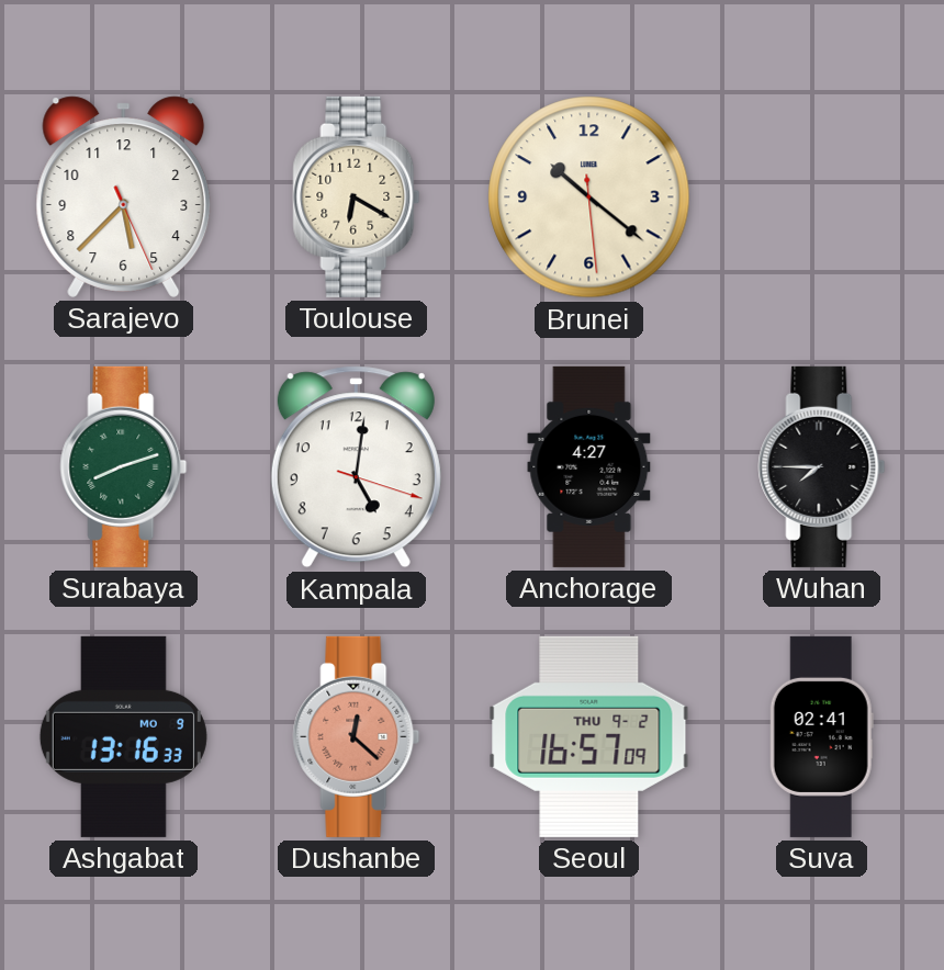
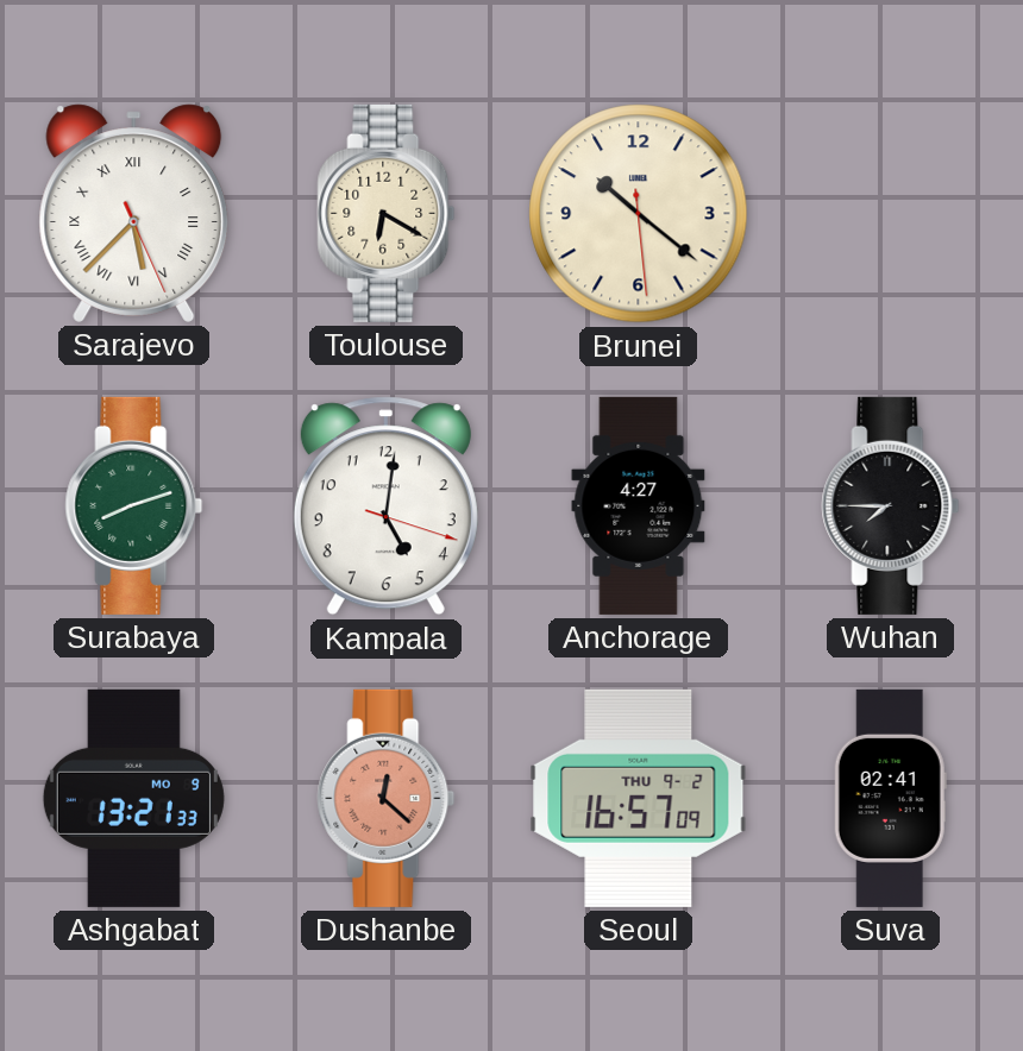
Sarajevo numerals: Arabic -> Roman
Ashgabat: 13:16 -> 13:21
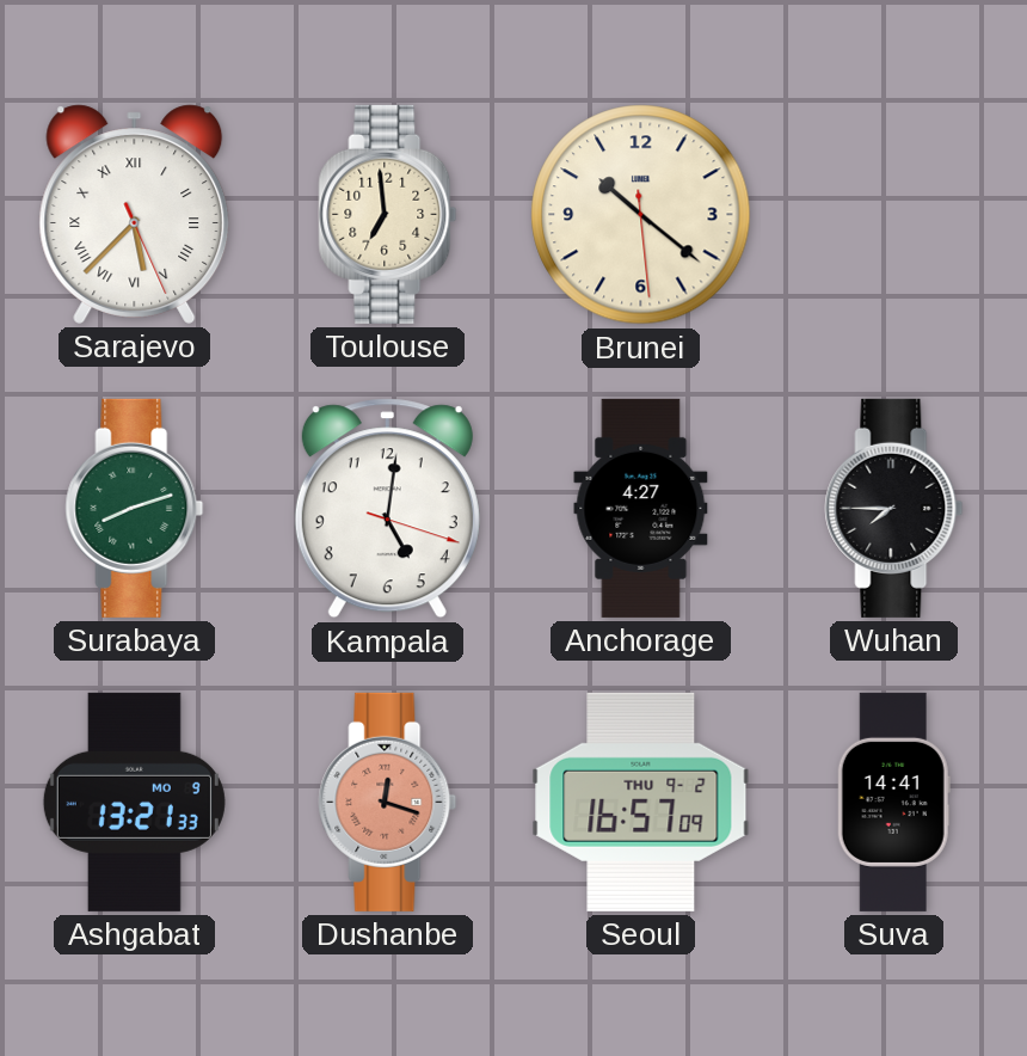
Toulouse: 6:20 -> 6:59
Dushanbe: 12:22 -> 12:18
Suva: 02:41 -> 14:41
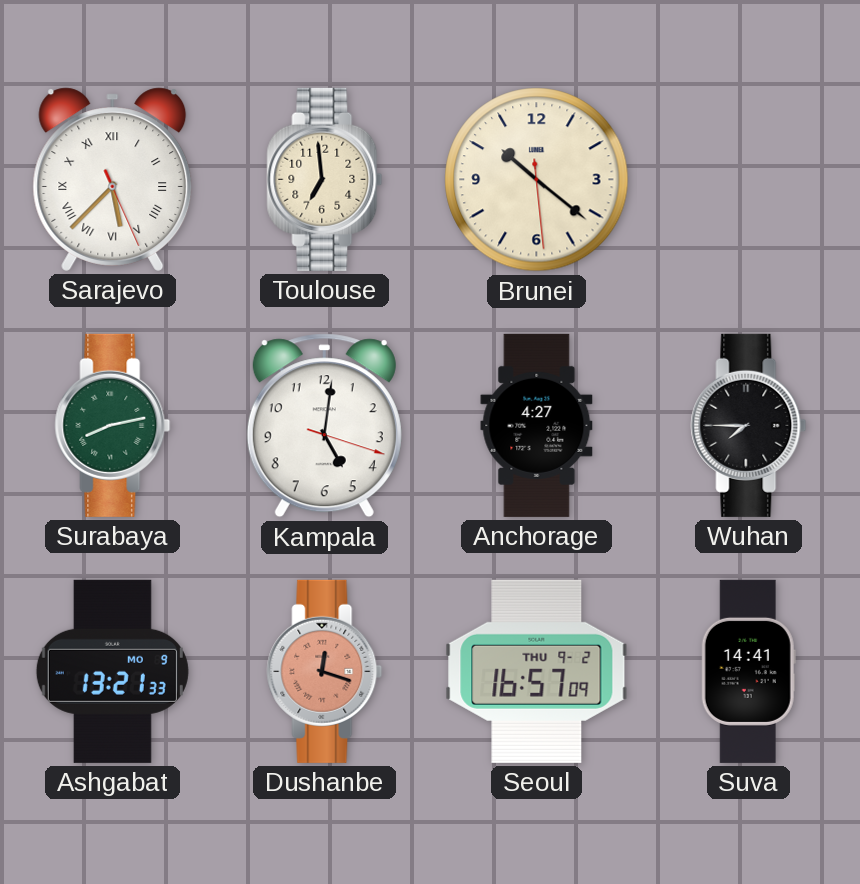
Surabaya: 8:12 -> 8:13
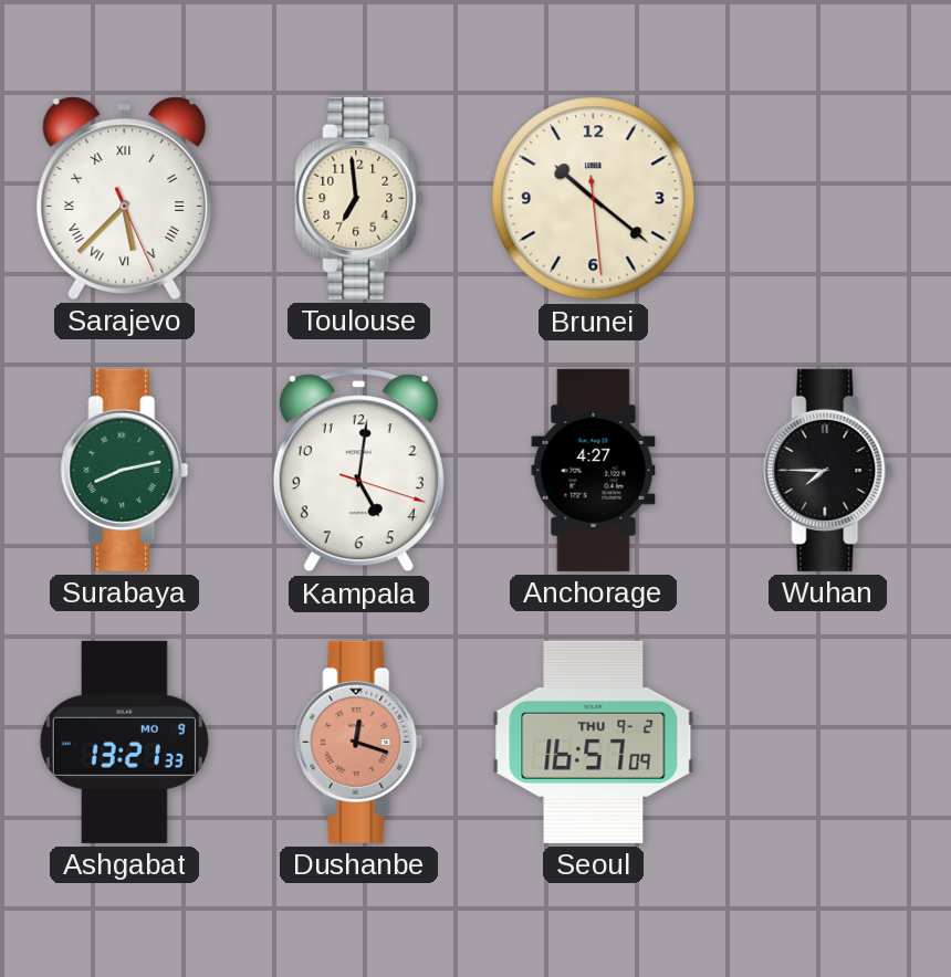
Suva: 14:41 -> none
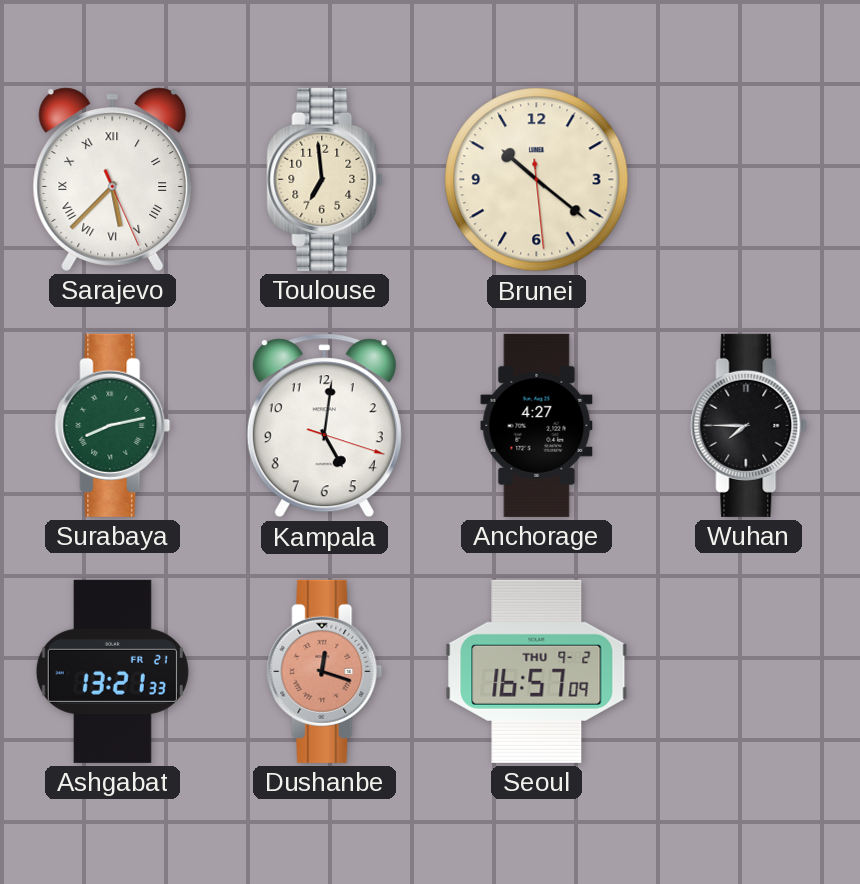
Ashgabat date: MO 9 -> FR 21
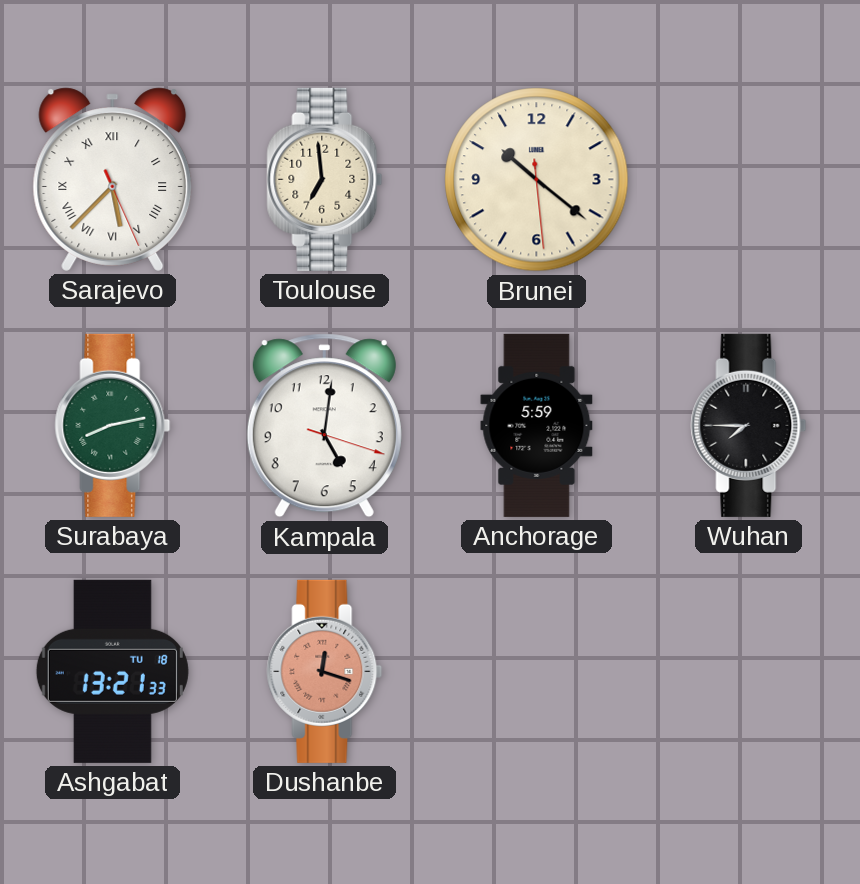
Anchorage: 4:27 -> 5:59
Ashgabat date: FR 21 -> TU 18
Seoul: 16:57 -> none
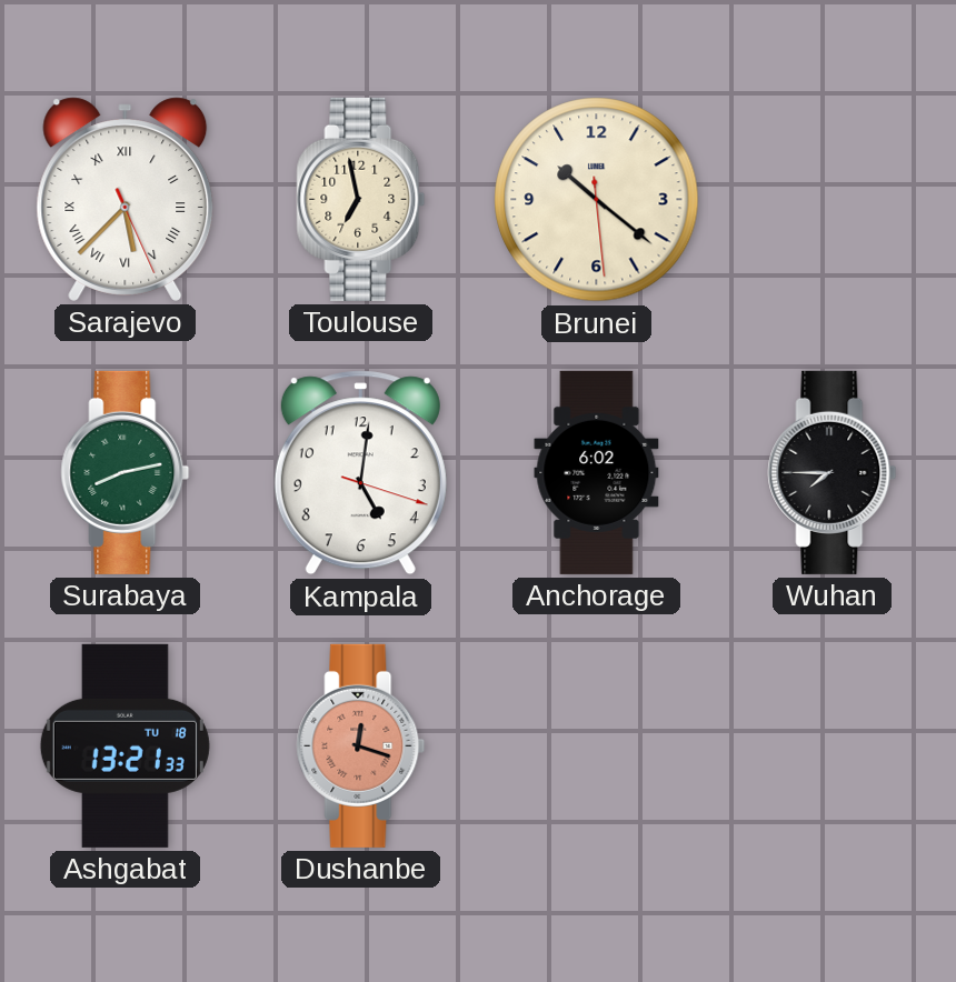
Toulouse: 6:59 -> 6:58
Anchorage: 5:59 -> 6:02
